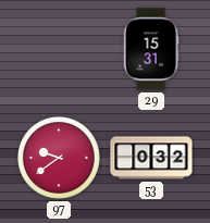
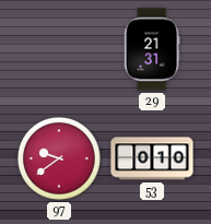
29: 15:31 -> 21:31
53: 0:32 -> 0:10
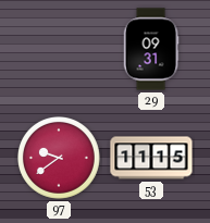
29: 21:31 -> 09:31
53: 0:10 -> 11:15
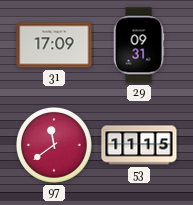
31: none -> 17:09
97: 9:39 -> 11:39
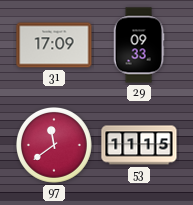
29: 09:31 -> 09:33
